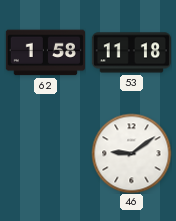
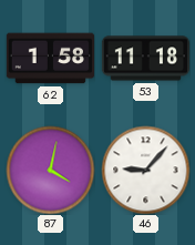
87: none -> 4:02
46: 9:09 -> 9:07
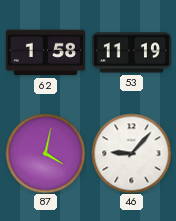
53: 11:18 -> 11:19
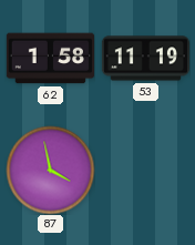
87: 4:02 -> 3:58
46: 9:07 -> none
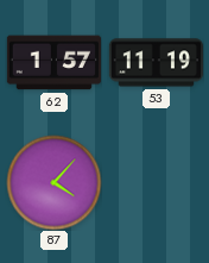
62: 1:58 -> 1:57
87: 3:58 -> 4:07
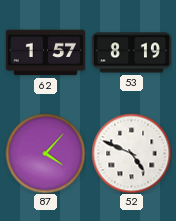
53: 11:19 -> 8:19
52: none -> 4:49
